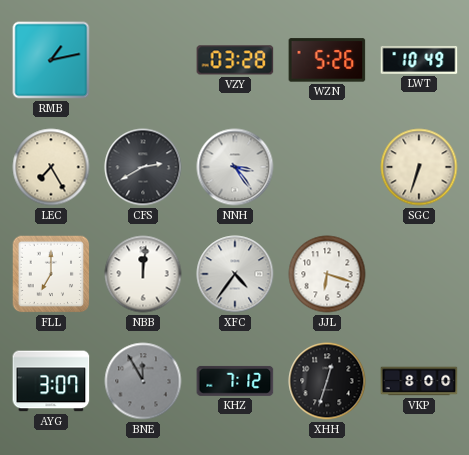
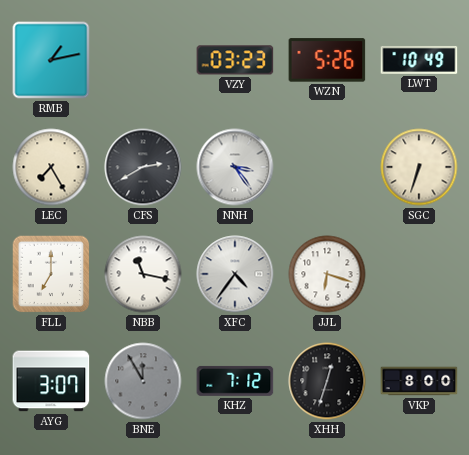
VZY: 03:28 -> 03:23
NBB: 12:01 -> 11:17
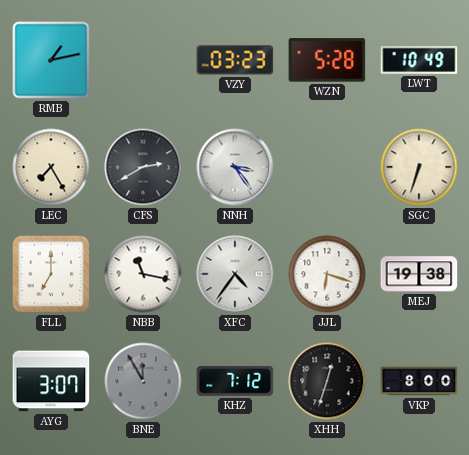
WZN: 5:26 -> 5:28
MEJ: none -> 19:38
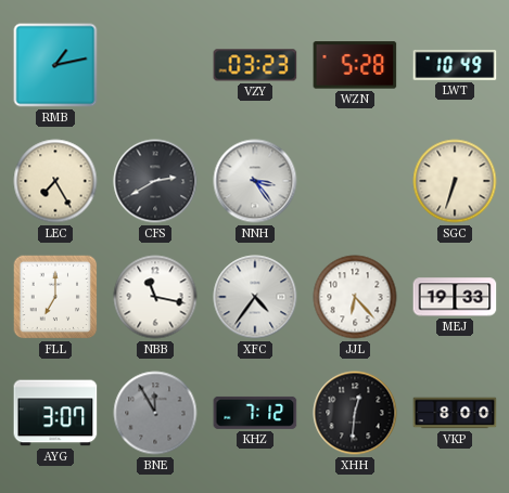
JJL: 6:18 -> 6:23
MEJ: 19:38 -> 19:33
XHH: 12:33 -> 12:31
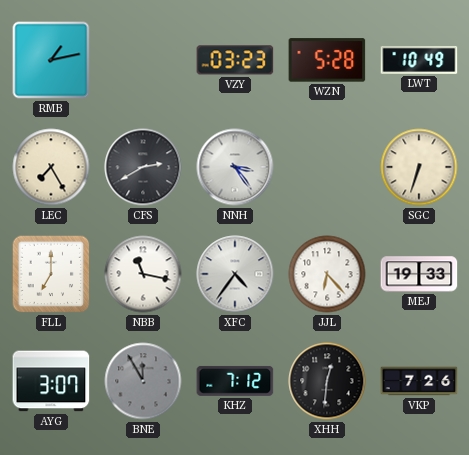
VKP: 8:00 -> 7:26
